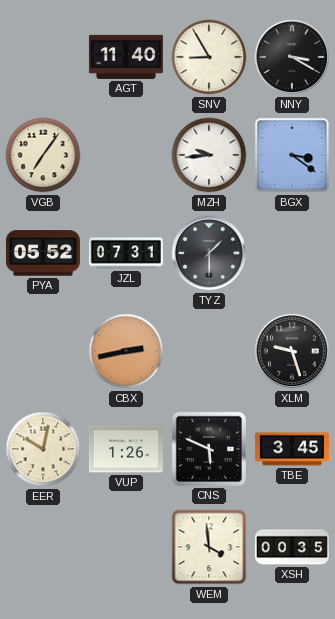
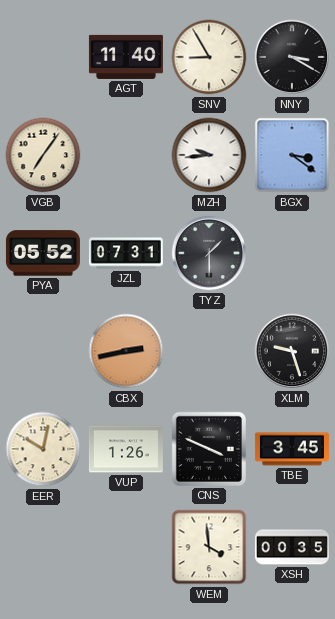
CNS: 5:49 -> 3:49
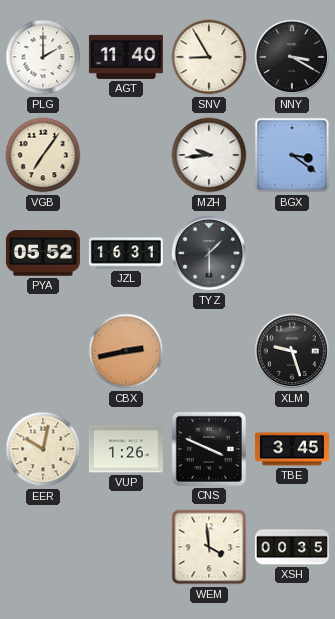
PLG: none -> 2:00
JZL: 07:31 -> 16:31
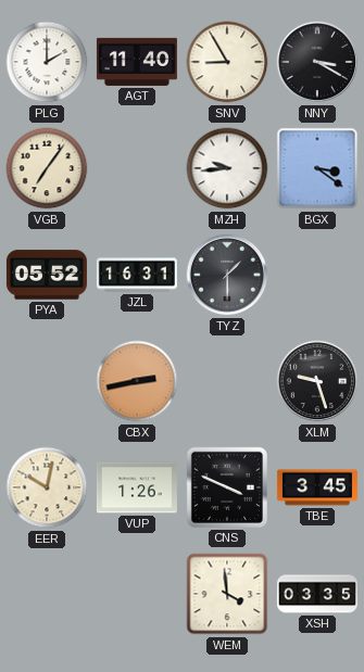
XSH: 00:35 -> 03:35
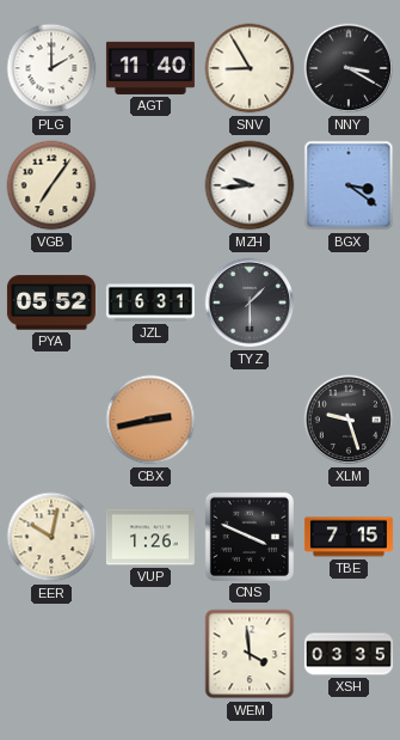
TBE: 3:45 -> 7:15
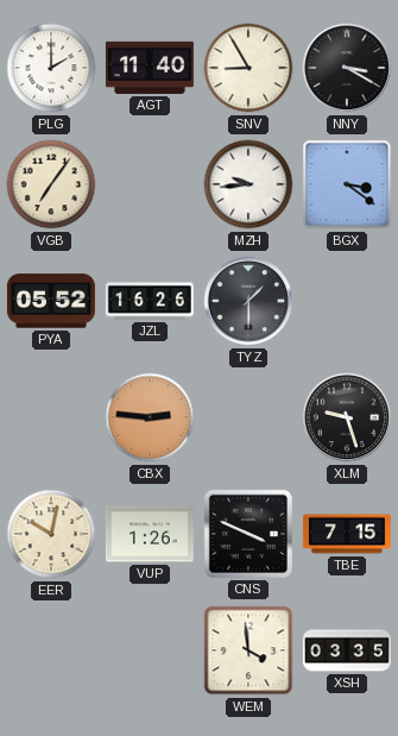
JZL: 16:31 -> 16:26
CBX: 2:43 -> 2:46
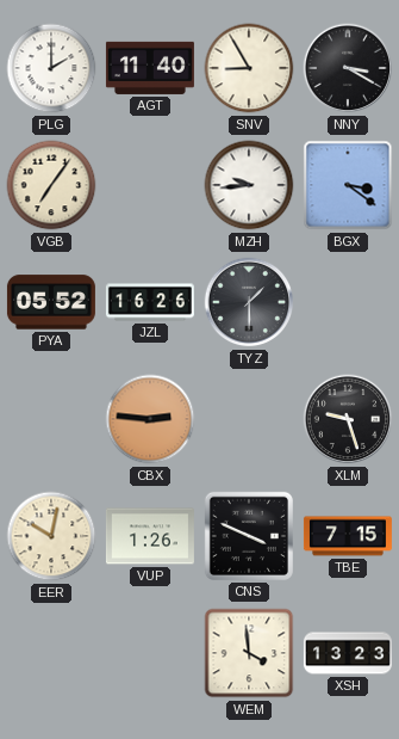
XSH: 03:35 -> 13:23
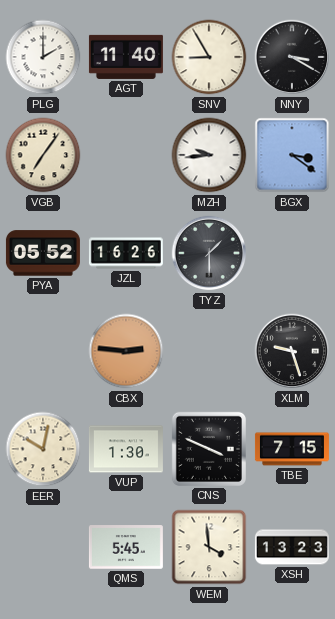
VUP: 1:26 -> 1:30
QMS: none -> 5:45
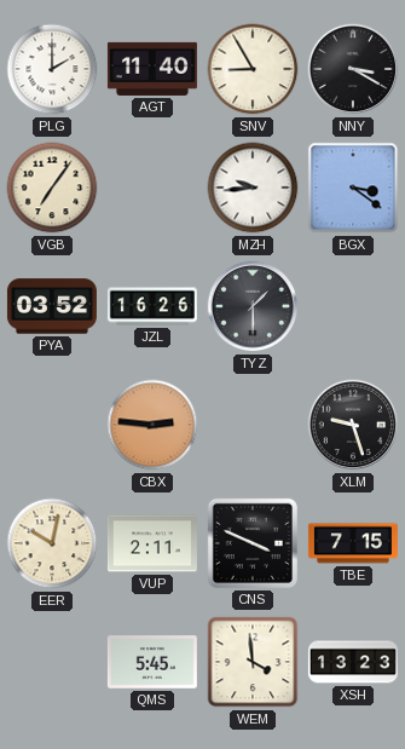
PYA: 05:52 -> 03:52
VUP: 1:30 -> 2:11
